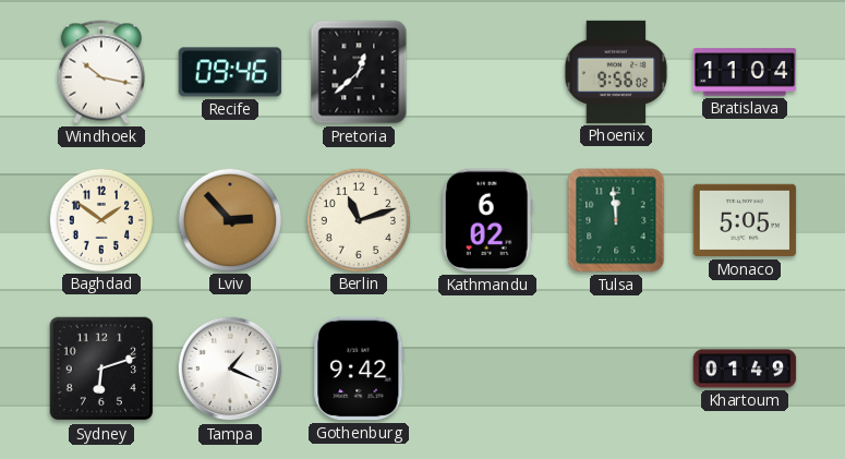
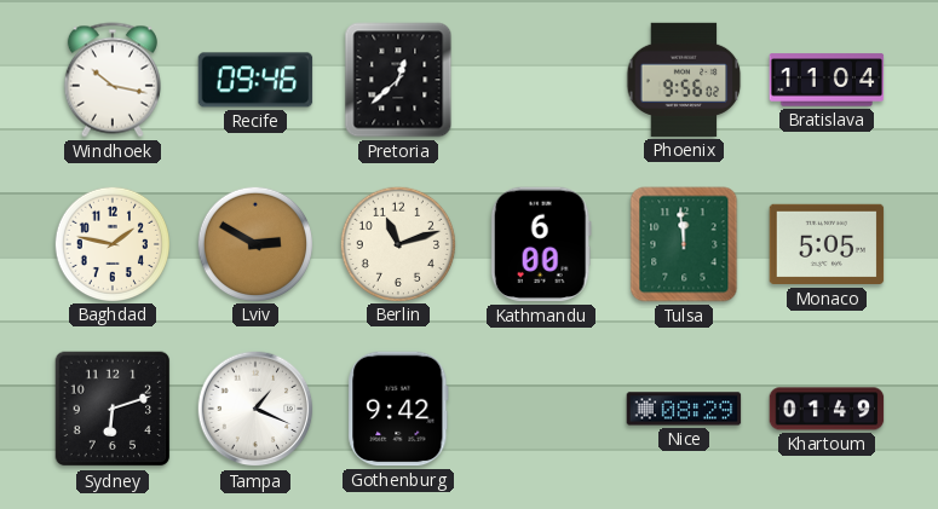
Baghdad: 1:51 -> 1:47
Lviv: 2:53 -> 2:50
Kathmandu: 6:02 -> 6:00
Nice: none -> 08:29
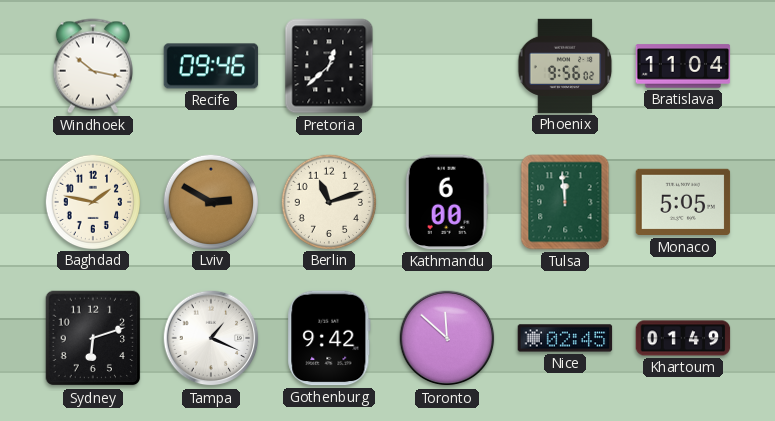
Toronto: none -> 11:52
Nice: 08:29 -> 02:45
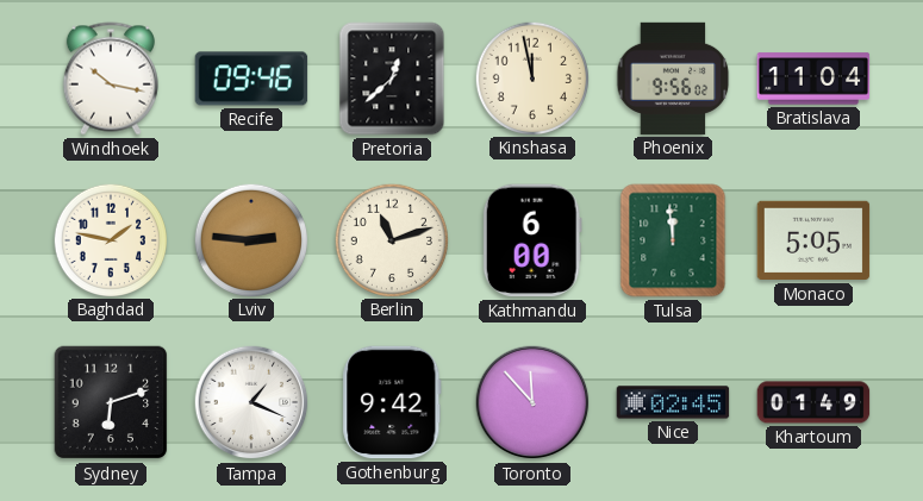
Kinshasa: none -> 11:58
Lviv: 2:50 -> 2:46
Toronto: 11:52 -> 11:53
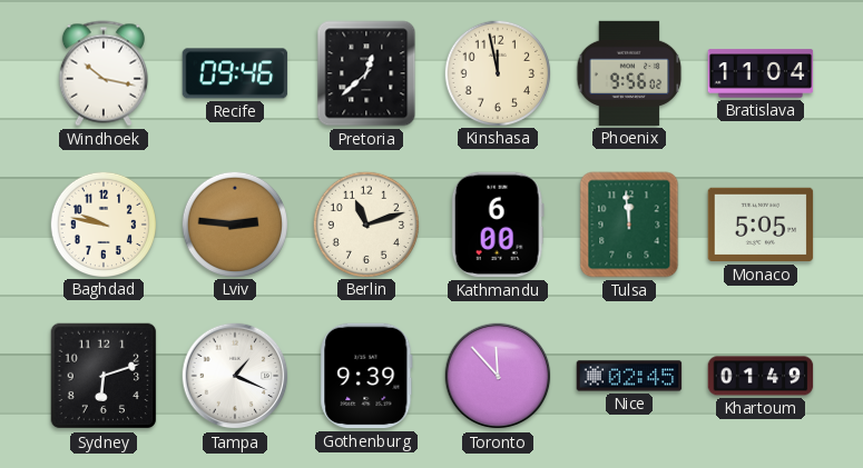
Baghdad: 1:47 -> 9:47
Gothenburg: 9:42 -> 9:39
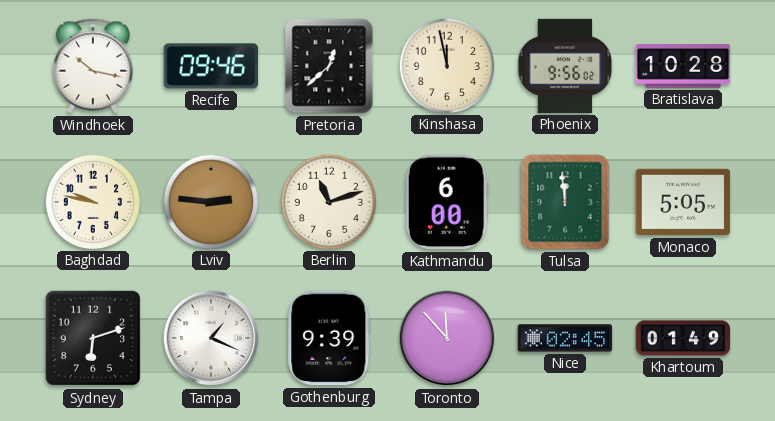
Bratislava: 11:04 -> 10:28
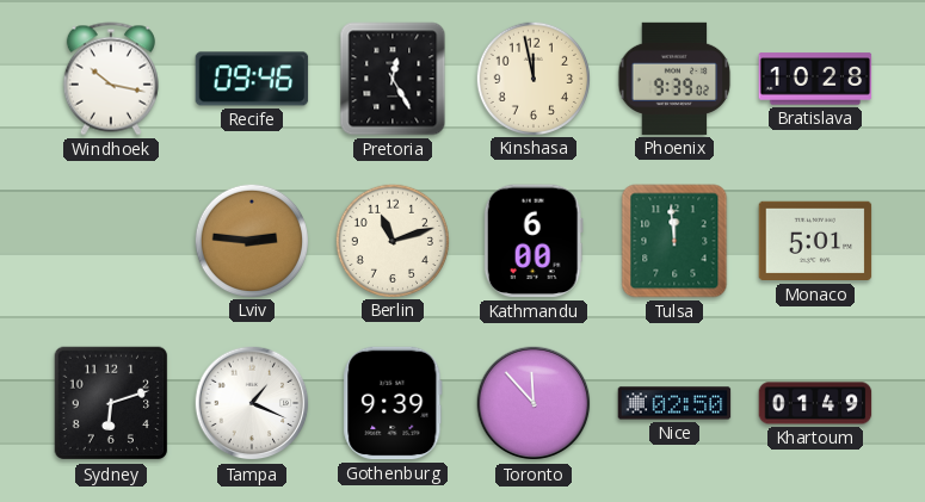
Pretoria: 12:38 -> 12:25
Phoenix: 9:56 -> 9:39
Baghdad: 9:47 -> none
Monaco: 5:05 -> 5:01
Nice: 02:45 -> 02:50
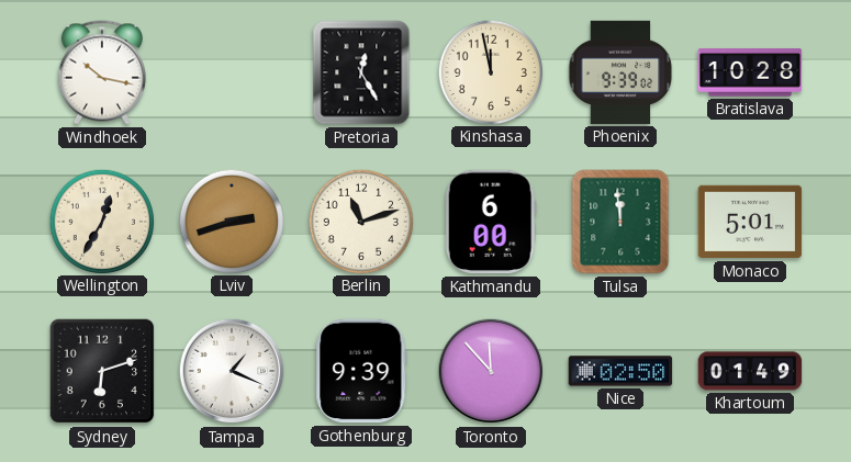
Recife: 09:46 -> none
Wellington: none -> 12:35
Lviv: 2:46 -> 2:42
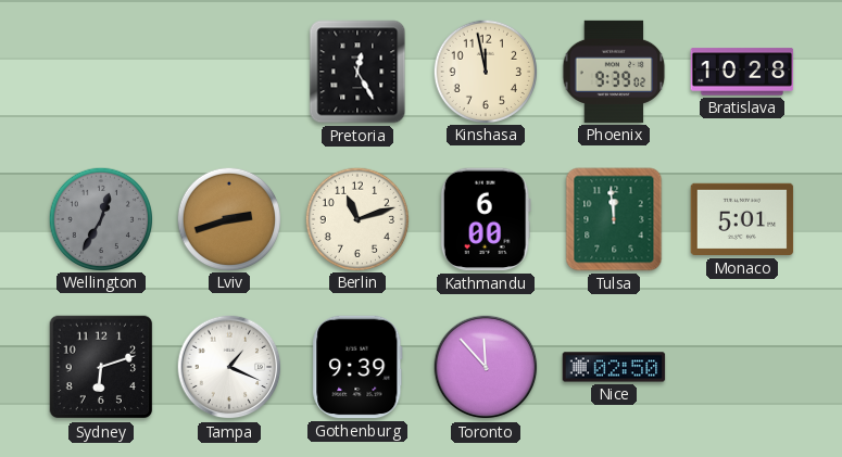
Windhoek: 10:17 -> none
Wellington dial: cream -> grey
Khartoum: 01:49 -> none
